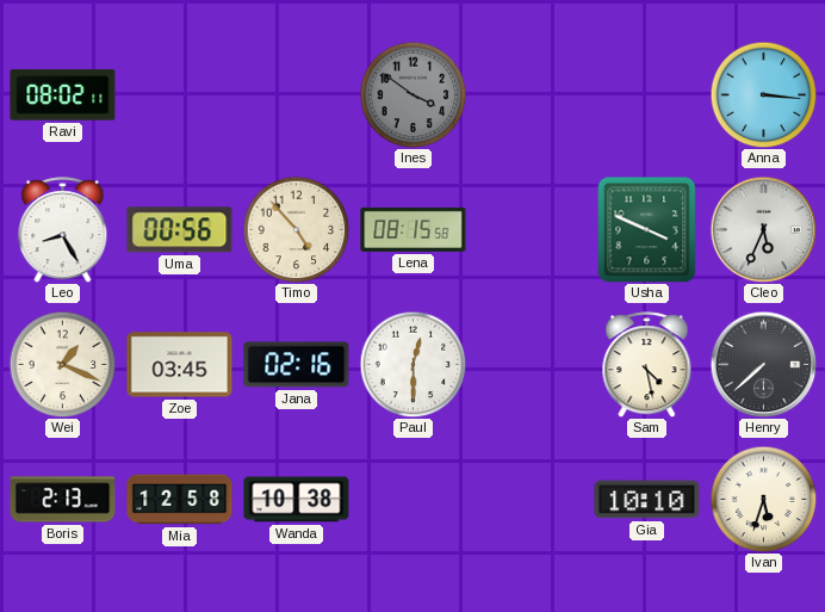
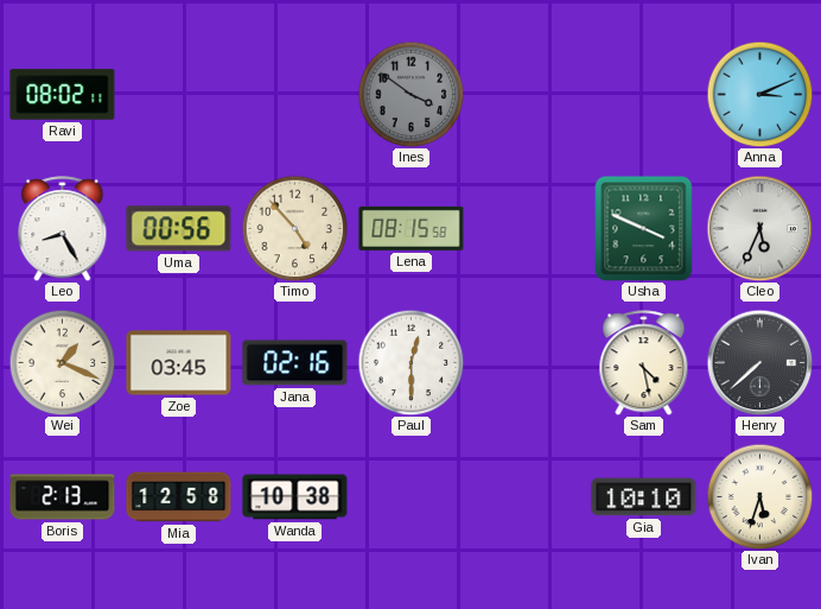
Anna: 3:16 -> 3:11
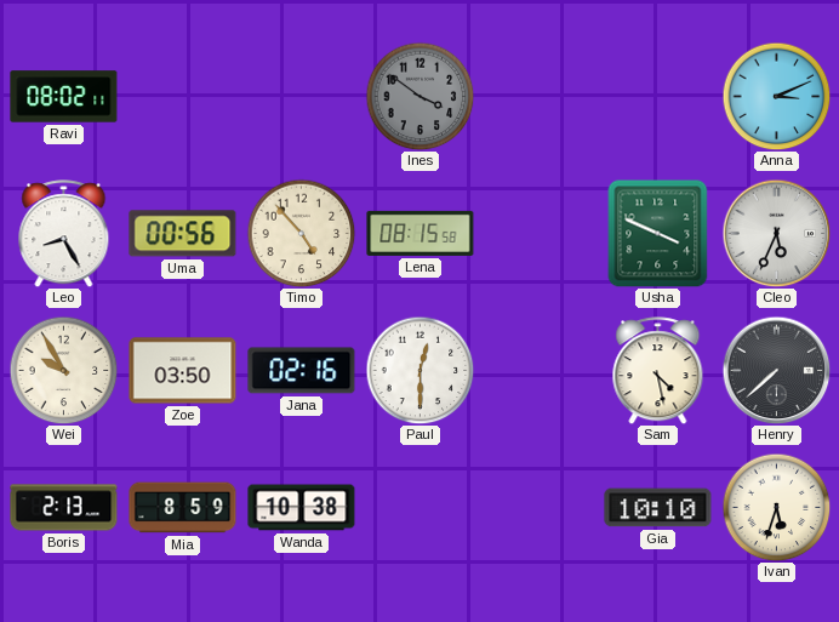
Wei: 1:19 -> 9:55
Zoe: 03:45 -> 03:50
Mia: 12:58 -> 8:59
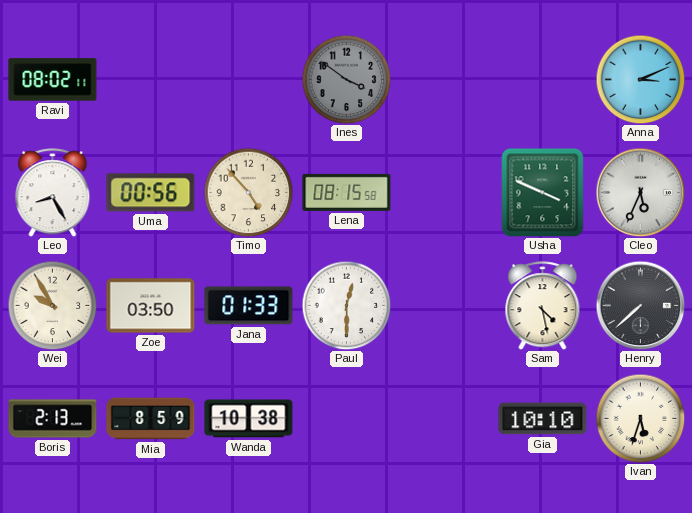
Jana: 02:16 -> 01:33
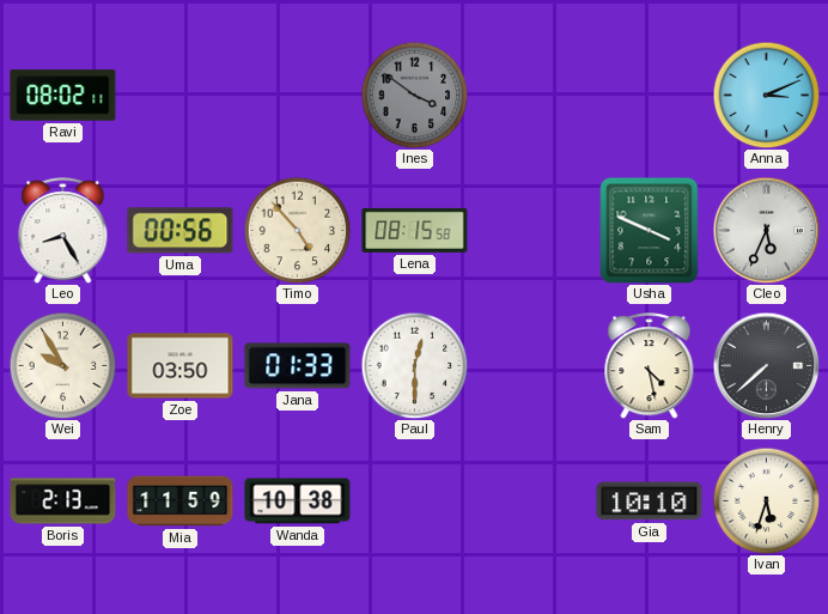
Mia: 8:59 -> 11:59
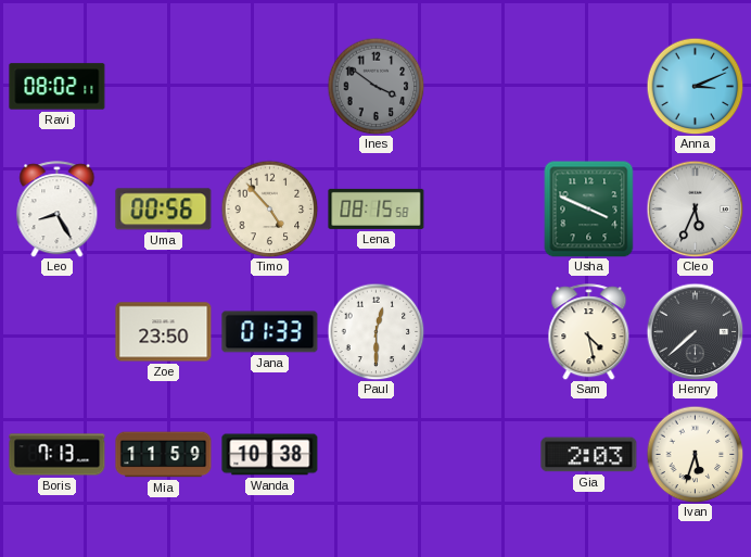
Wei: 9:55 -> none
Zoe: 03:50 -> 23:50
Boris: 2:13 -> 7:13
Gia: 10:10 -> 2:03
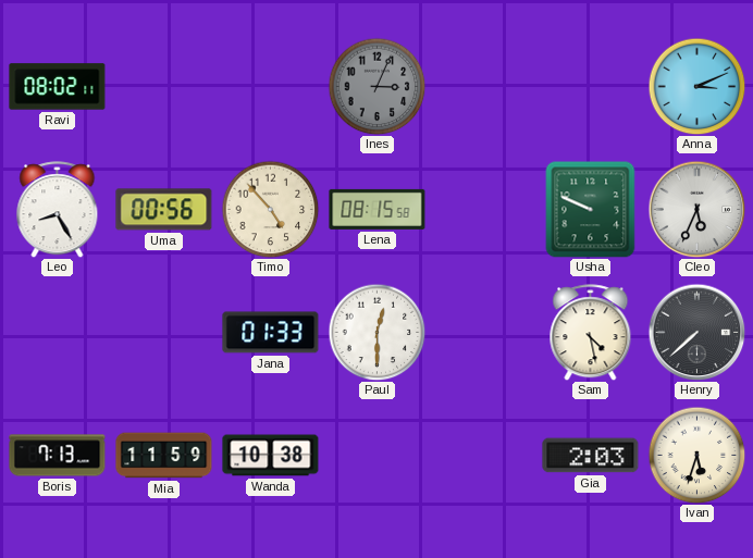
Ines: 3:51 -> 3:04
Usha: 3:49 -> 9:49
Zoe: 23:50 -> none
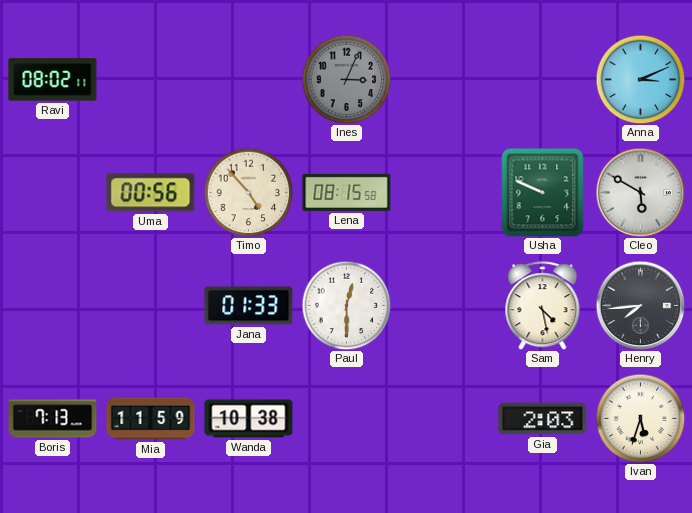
Leo: 8:25 -> none
Cleo: 5:34 -> 5:50
Henry: 7:38 -> 7:44
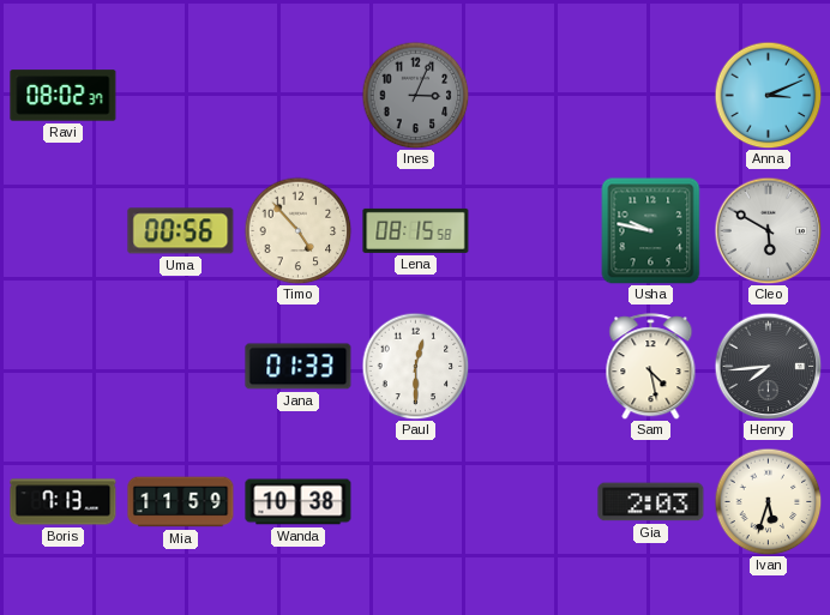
Ravi: 08:02:11 -> 08:02:37
Usha: 9:49 -> 9:47
